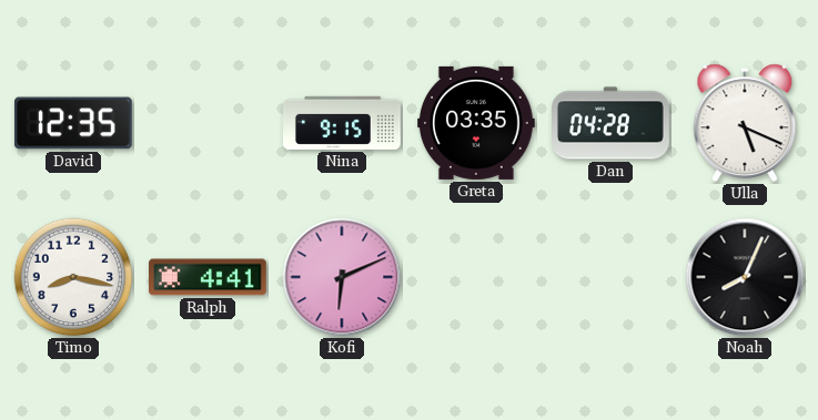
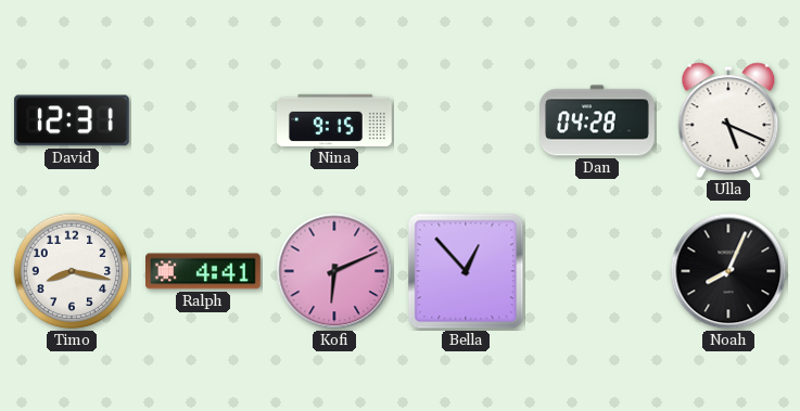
David: 12:35 -> 12:31
Greta: 03:35 -> none
Bella: none -> 12:53
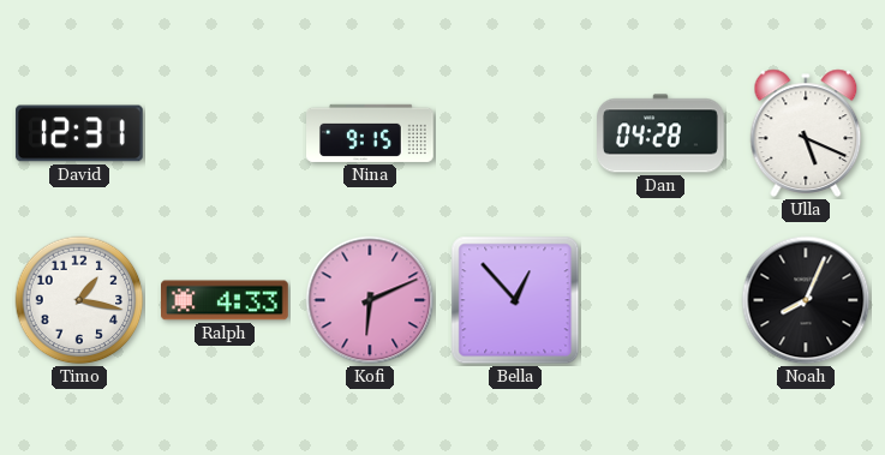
Timo: 8:17 -> 1:17
Ralph: 4:41 -> 4:33
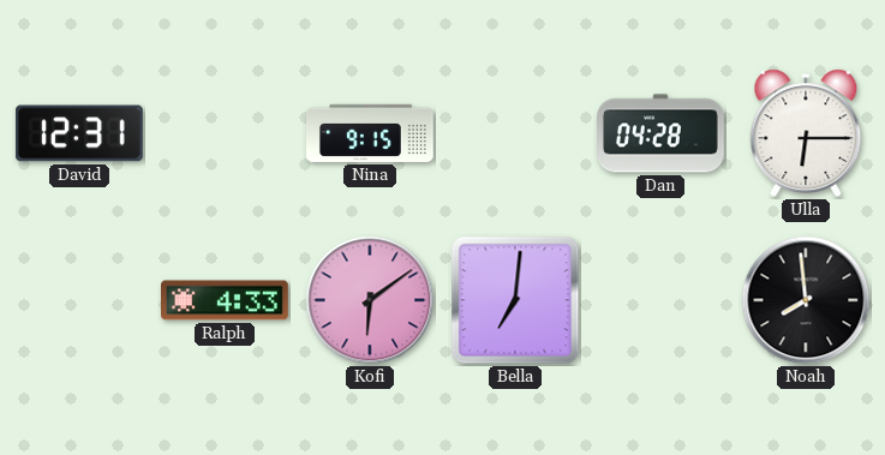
Ulla: 5:19 -> 6:15
Timo: 1:17 -> none
Kofi: 6:11 -> 6:09
Bella: 12:53 -> 7:01
Noah: 8:04 -> 7:59
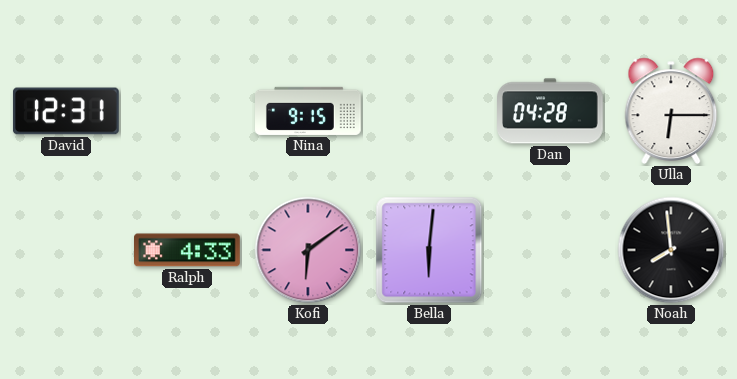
Bella: 7:01 -> 6:01
